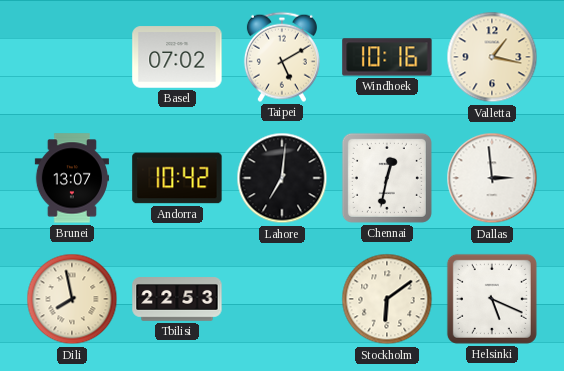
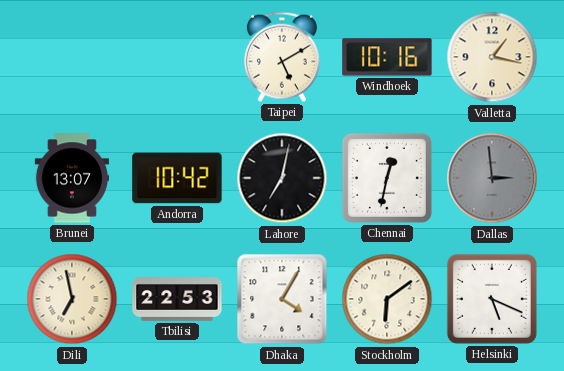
Basel: 07:02 -> none
Lahore: 7:01 -> 7:02
Dallas dial: white -> grey
Dili: 7:58 -> 6:58
Dhaka: none -> 4:05
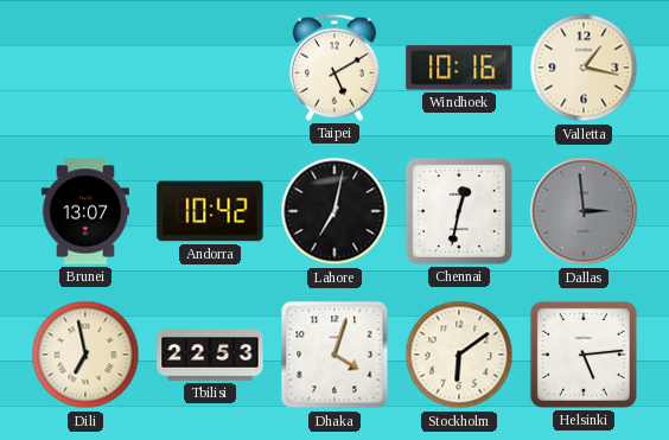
Dhaka: 4:05 -> 4:03
Helsinki: 5:19 -> 5:14
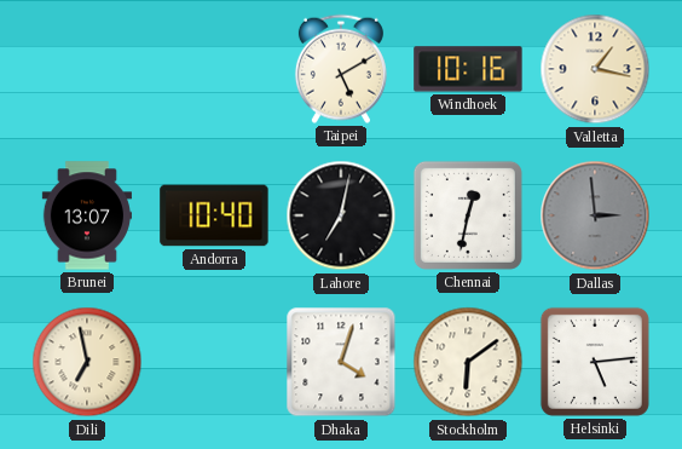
Andorra: 10:42 -> 10:40
Tbilisi: 22:53 -> none
